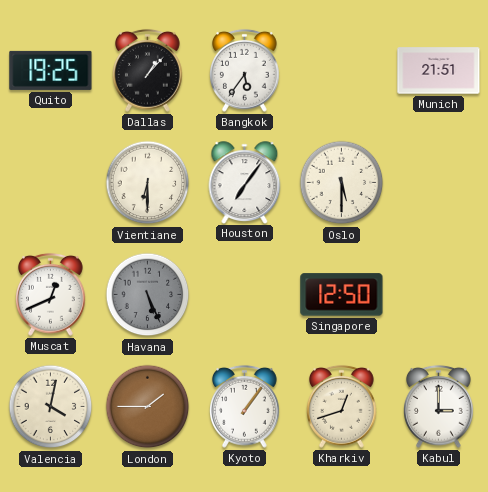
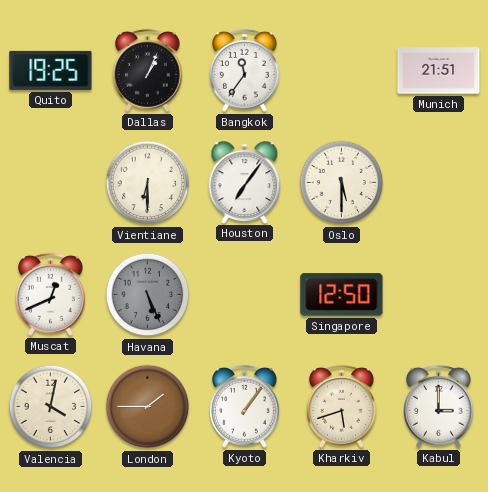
Dallas: 1:07 -> 1:04
Bangkok: 5:36 -> 11:36
Kharkiv: 12:42 -> 5:42
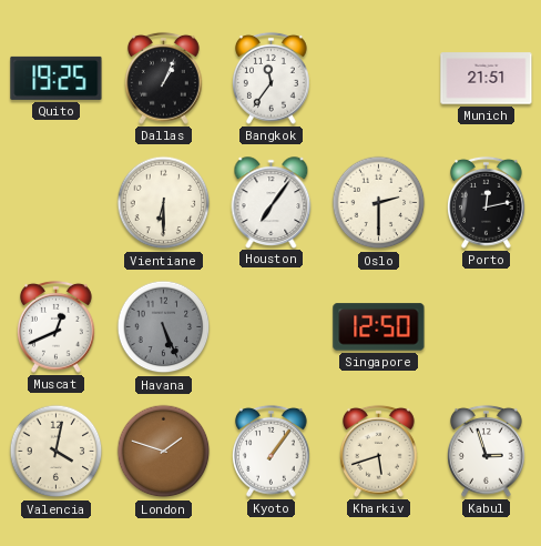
Oslo: 5:30 -> 2:30
Porto: none -> 12:13
London: 1:45 -> 1:48
Kabul: 3:00 -> 2:57
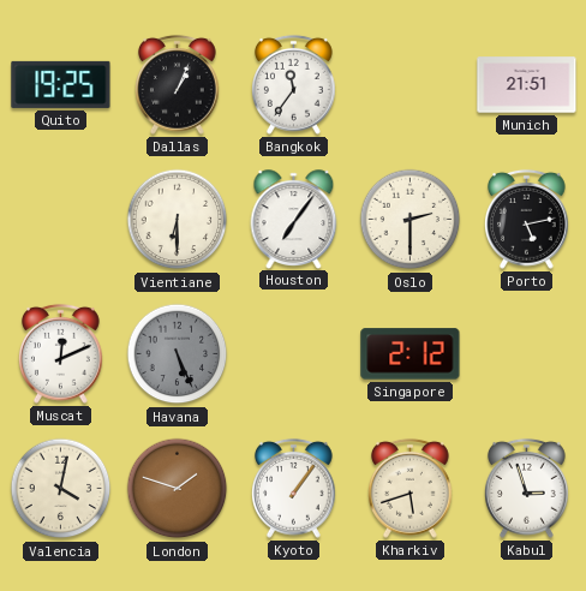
Porto: 12:13 -> 5:13
Muscat: 12:41 -> 12:11
Singapore: 12:50 -> 2:12
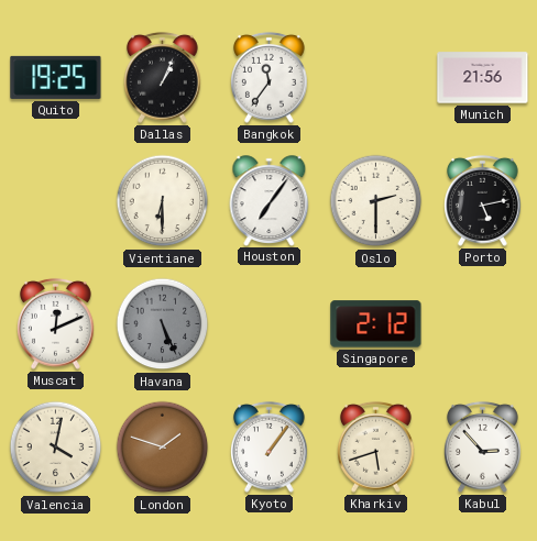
Munich: 21:51 -> 21:56
Kabul: 2:57 -> 2:53
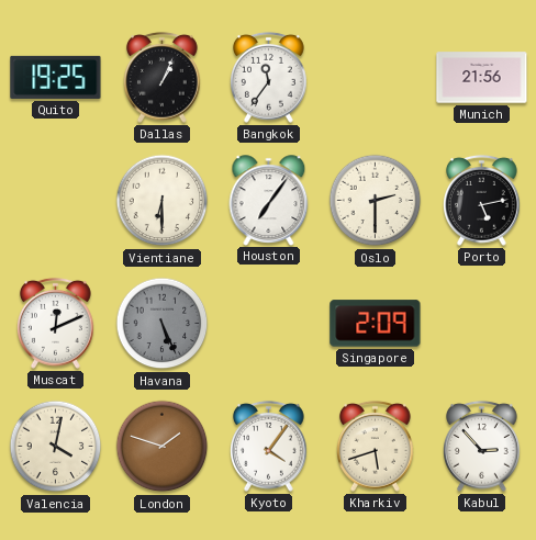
Singapore: 2:12 -> 2:09
Kyoto: 1:06 -> 4:06
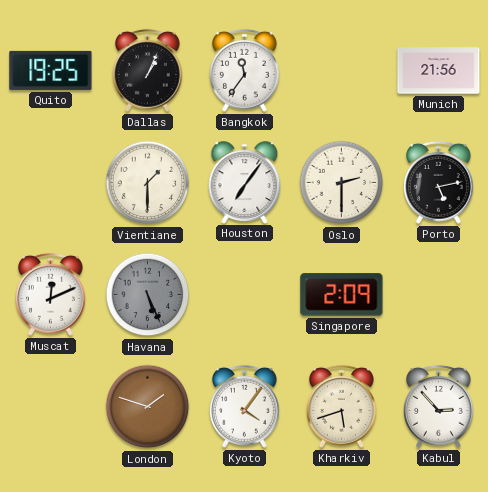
Vientiane: 6:30 -> 1:30
Valencia: 4:02 -> none
